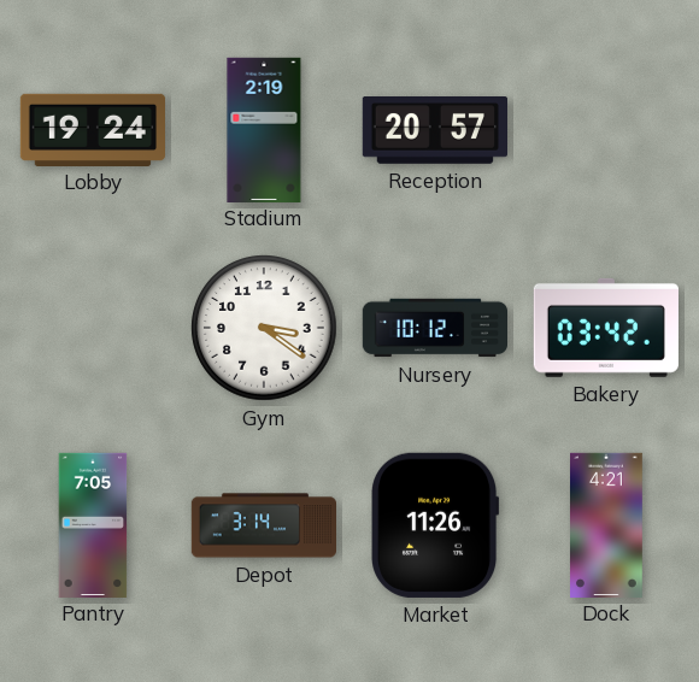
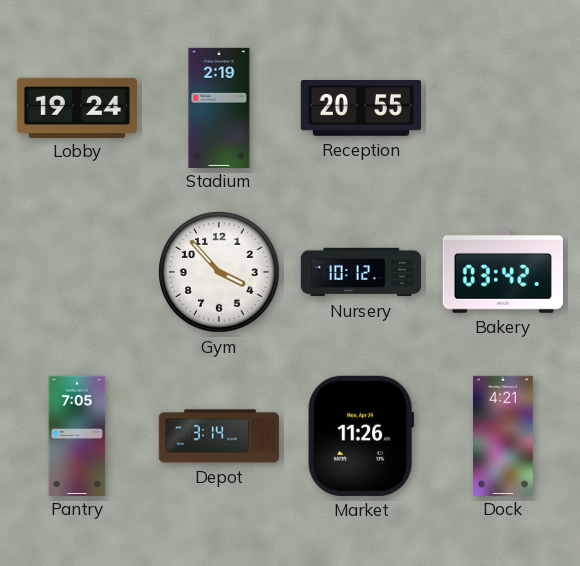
Reception: 20:57 -> 20:55
Gym: 3:21 -> 3:53
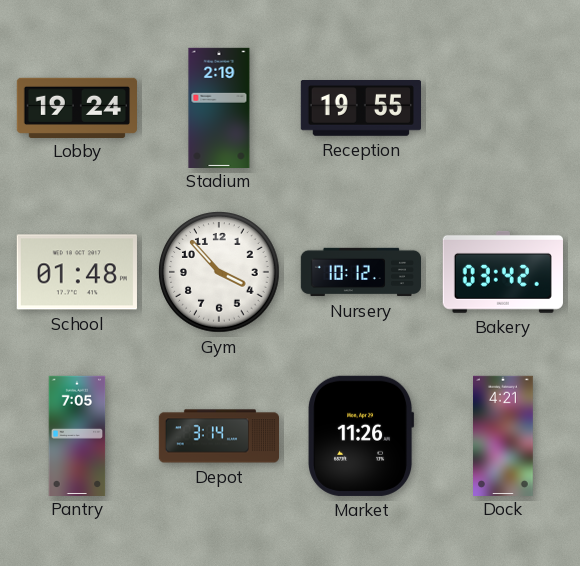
Reception: 20:55 -> 19:55
School: none -> 01:48
